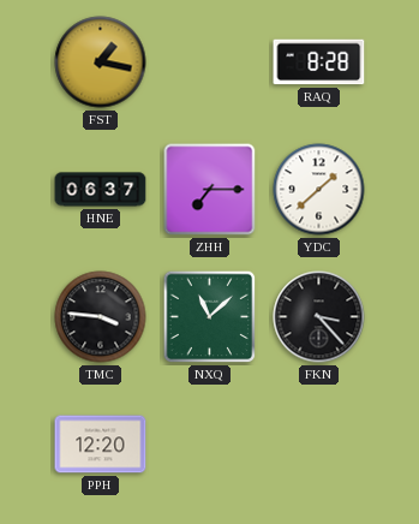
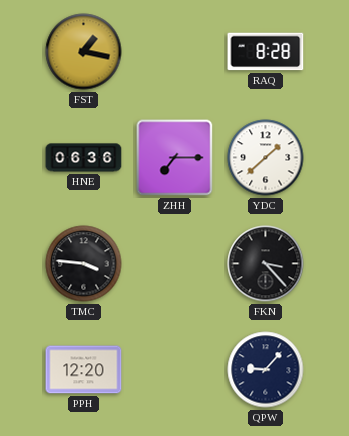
HNE: 06:37 -> 06:36
NXQ: 11:08 -> none
QPW: none -> 9:07
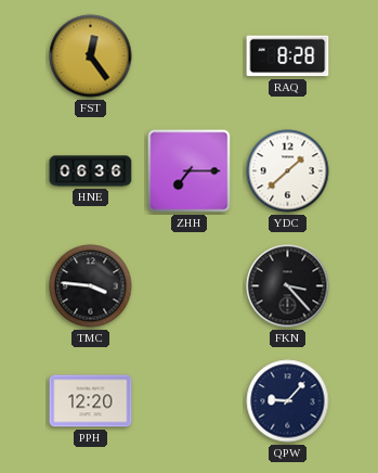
FST: 1:17 -> 12:24
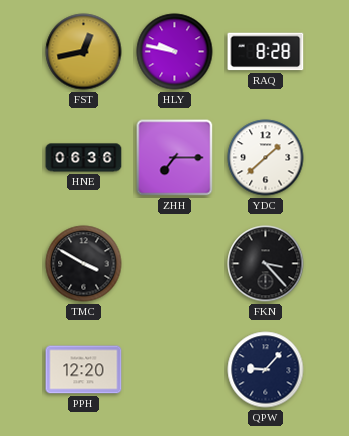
FST: 12:24 -> 12:43
HLY: none -> 9:47
TMC: 3:46 -> 3:50
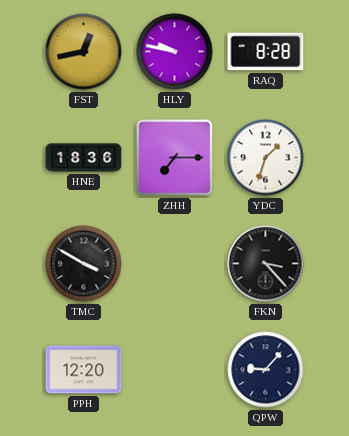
HNE: 06:36 -> 18:36
YDC: 1:38 -> 1:33
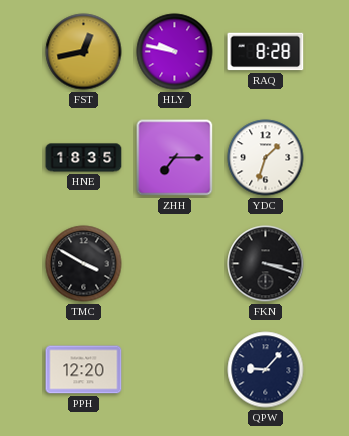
HNE: 18:36 -> 18:35
FKN: 3:23 -> 3:18
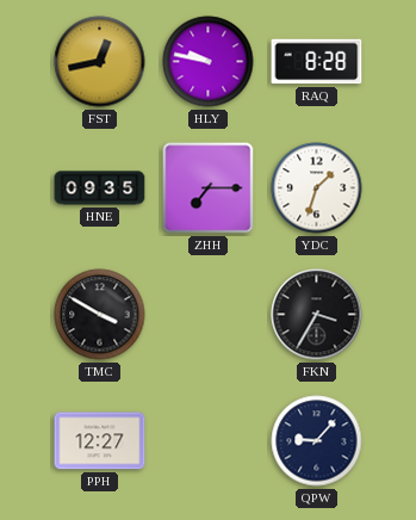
HNE: 18:35 -> 09:35
FKN: 3:18 -> 3:35
PPH: 12:20 -> 12:27
